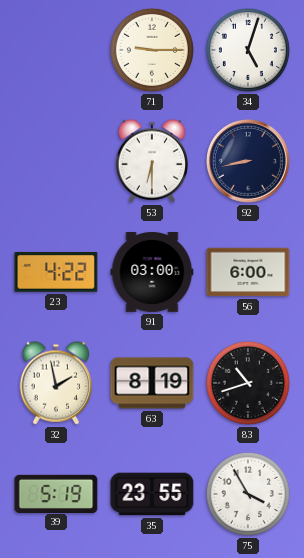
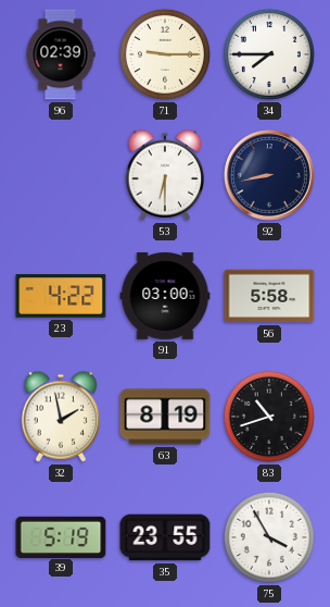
96: none -> 02:39
34: 5:03 -> 7:45
56: 6:00 -> 5:58
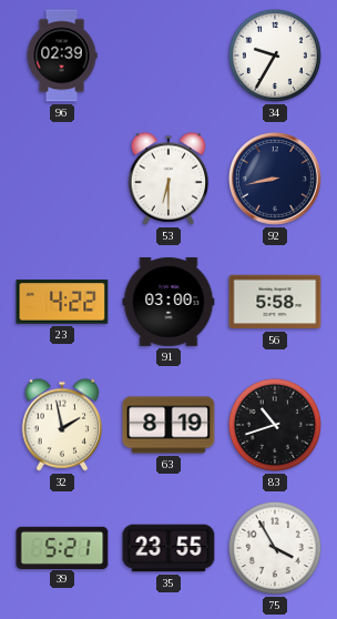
71: 9:15 -> none
34: 7:45 -> 9:35
39: 5:19 -> 5:21
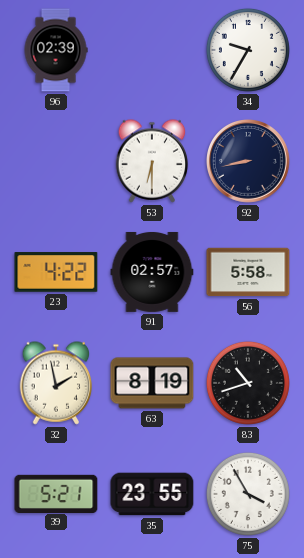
91: 03:00 -> 02:57
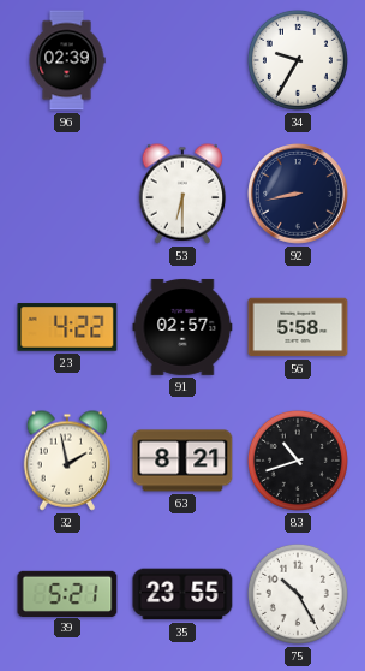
63: 8:19 -> 8:21
75: 3:55 -> 10:25
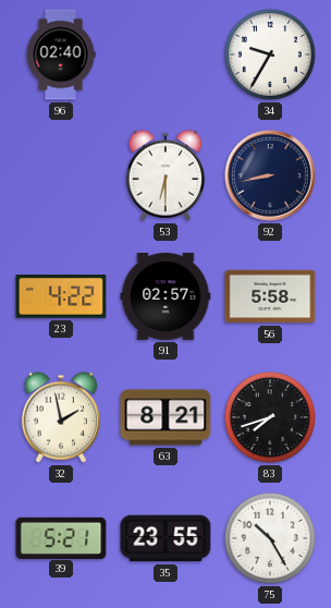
96: 02:39 -> 02:40
83: 10:42 -> 7:42
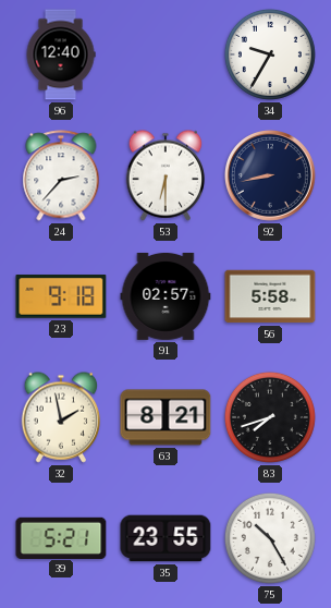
96: 02:40 -> 12:40
24: none -> 2:37
23: 4:22 -> 9:18
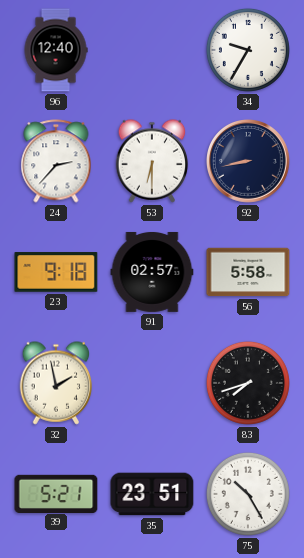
63: 8:21 -> none
35: 23:55 -> 23:51
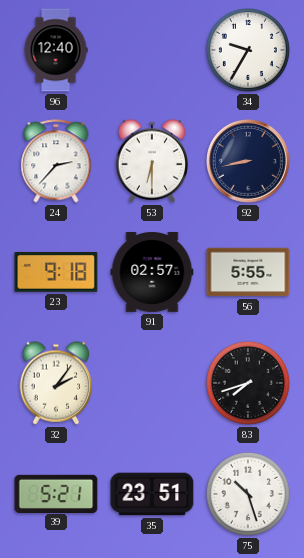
56: 5:58 -> 5:55
32: 1:58 -> 2:06
75: 10:25 -> 10:27
